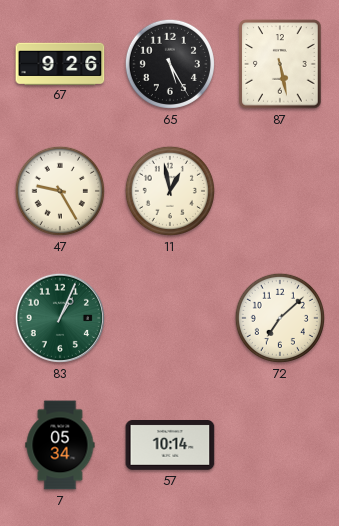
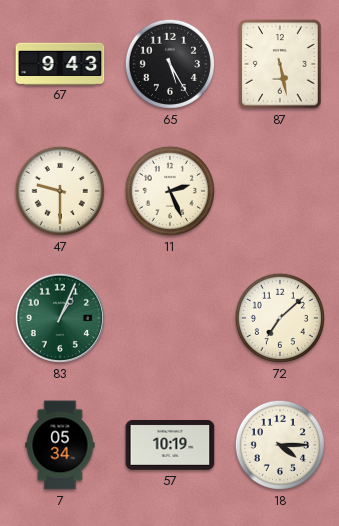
67: 9:26 -> 9:43
47: 9:25 -> 9:30
11: 12:58 -> 2:26
57: 10:14 -> 10:19
18: none -> 4:15
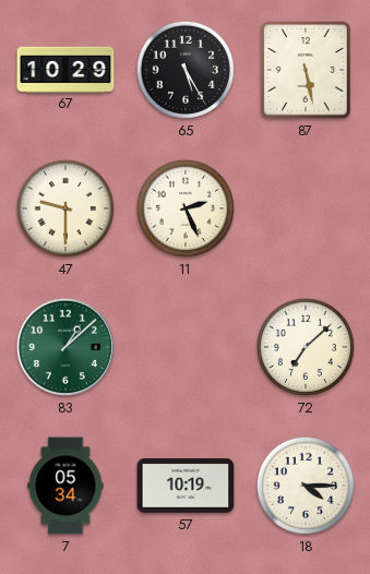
67: 9:43 -> 10:29
83: 1:04 -> 1:08
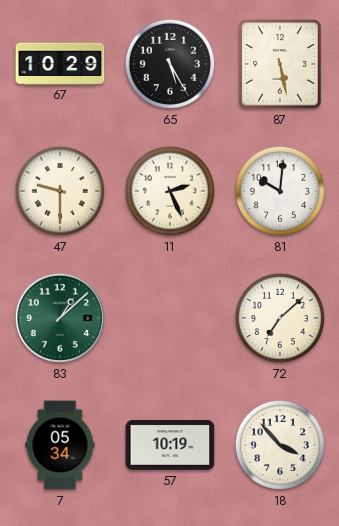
81: none -> 10:01
18: 4:15 -> 3:53
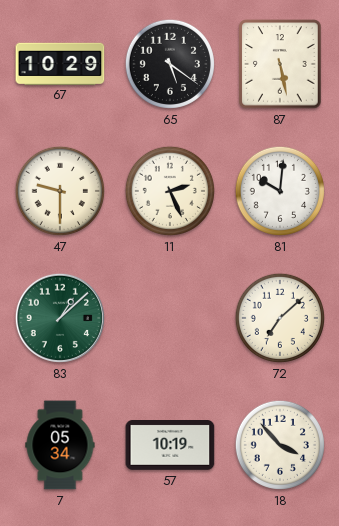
65: 5:25 -> 5:21
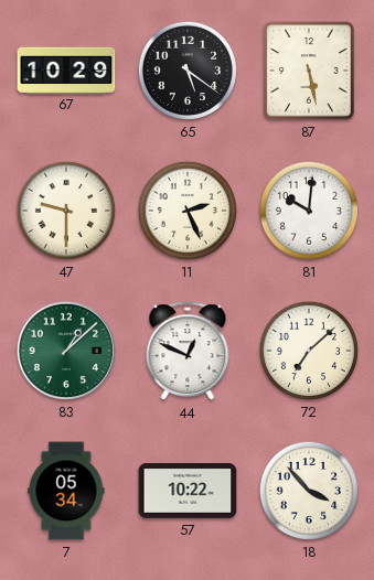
44: none -> 12:49
57: 10:19 -> 10:22
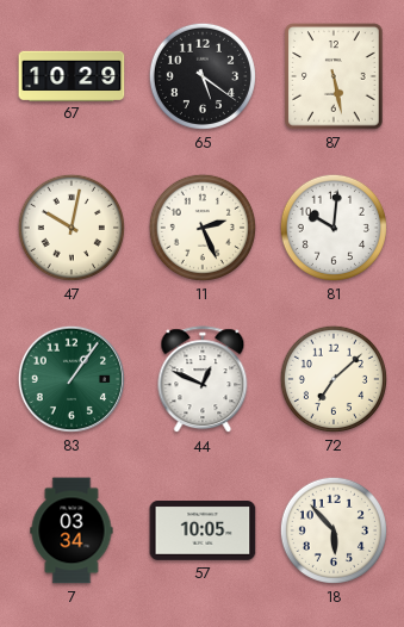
47: 9:30 -> 10:02
83: 1:08 -> 1:06
7: 05:34 -> 03:34
57: 10:22 -> 10:05
18: 3:53 -> 5:53
